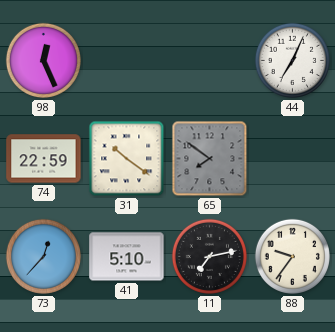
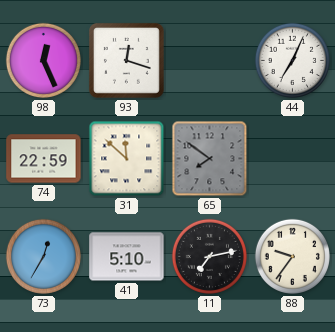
93: none -> 12:18
31: 10:21 -> 11:52
73: 12:37 -> 12:35
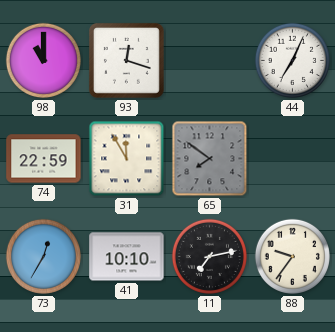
98: 12:26 -> 11:00
31: 11:52 -> 11:55
41: 5:10 -> 10:10
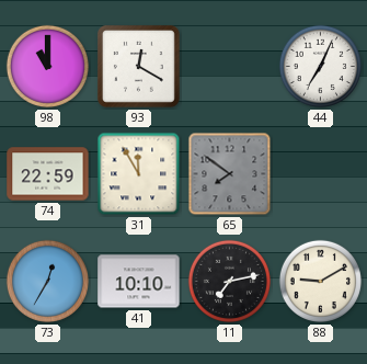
93: 12:18 -> 12:20
88: 9:36 -> 9:10
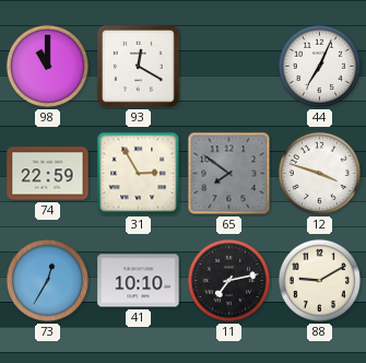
31: 11:55 -> 2:55
12: none -> 3:48
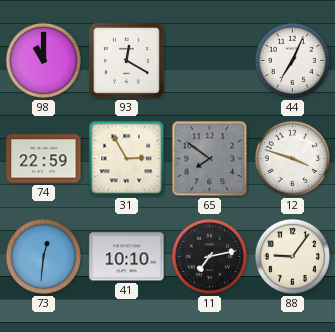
73: 12:35 -> 12:31
88: 9:10 -> 9:06
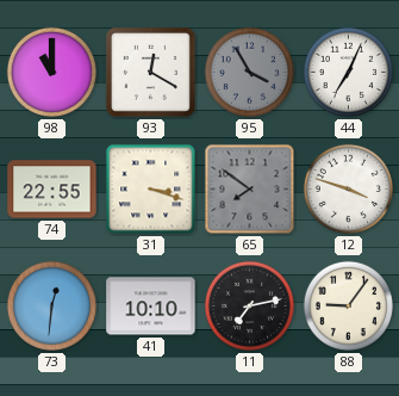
95: none -> 3:55
74: 22:59 -> 22:55
31: 2:55 -> 3:18
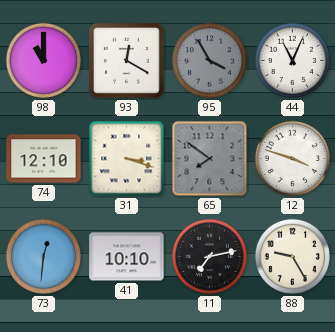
44: 7:04 -> 11:04
74: 22:55 -> 12:10
88: 9:06 -> 9:25
